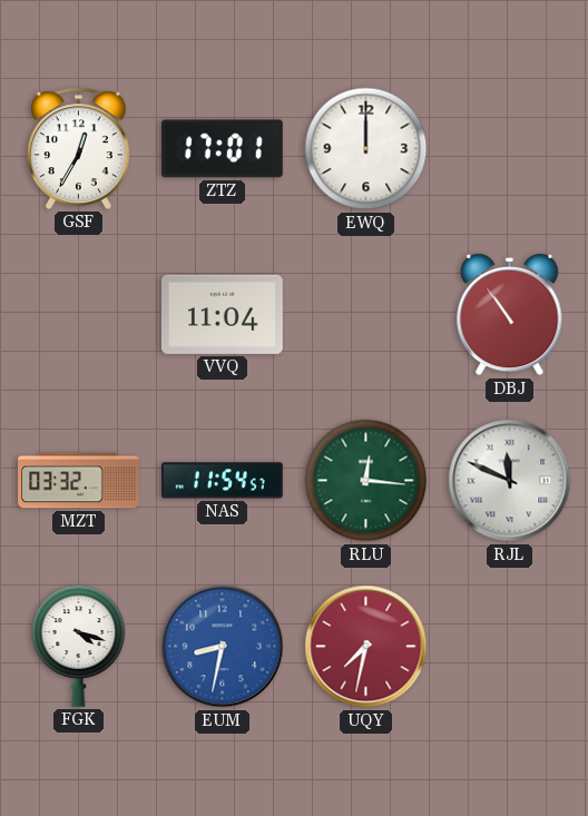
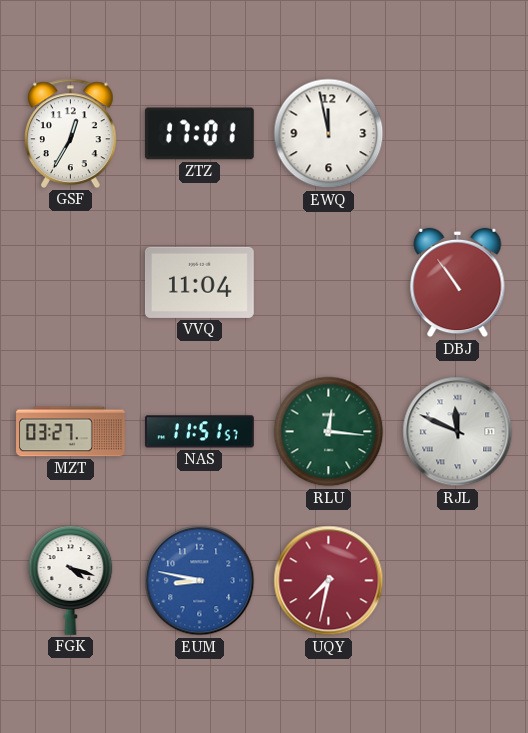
EWQ: 12:00 -> 11:58
MZT: 03:32 -> 03:27
NAS: 11:54 -> 11:51
EUM: 8:32 -> 8:47
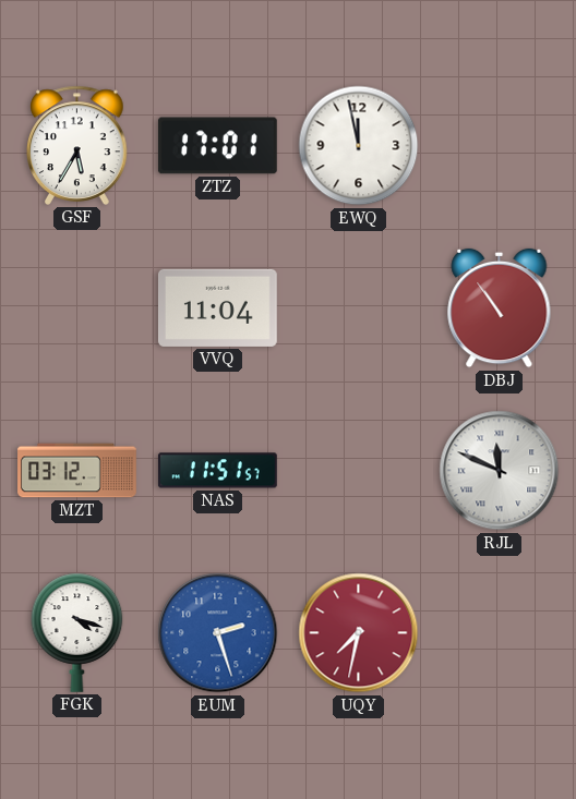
GSF: 12:35 -> 5:35
MZT: 03:27 -> 03:12
RLU: 12:16 -> none
EUM: 8:47 -> 2:27
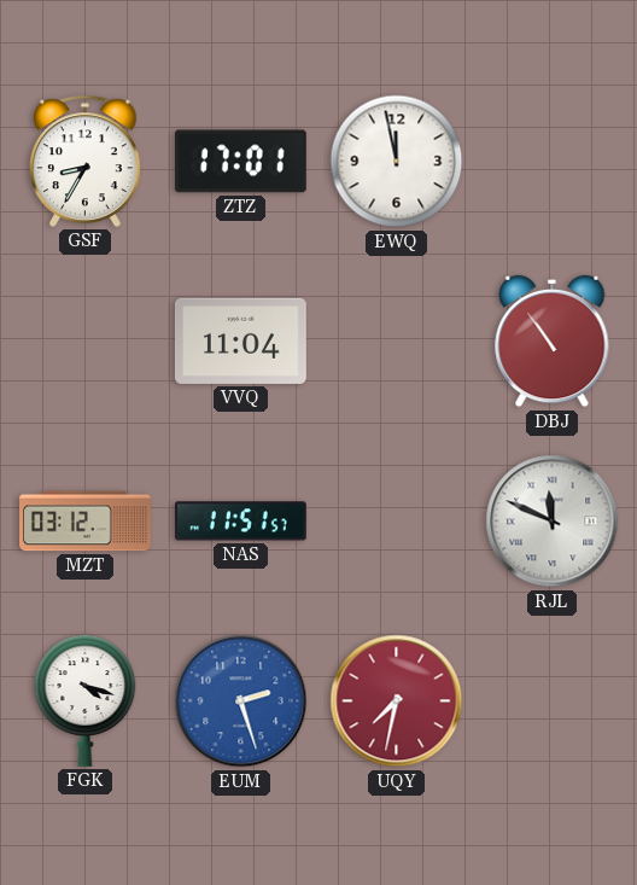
GSF: 5:35 -> 8:35
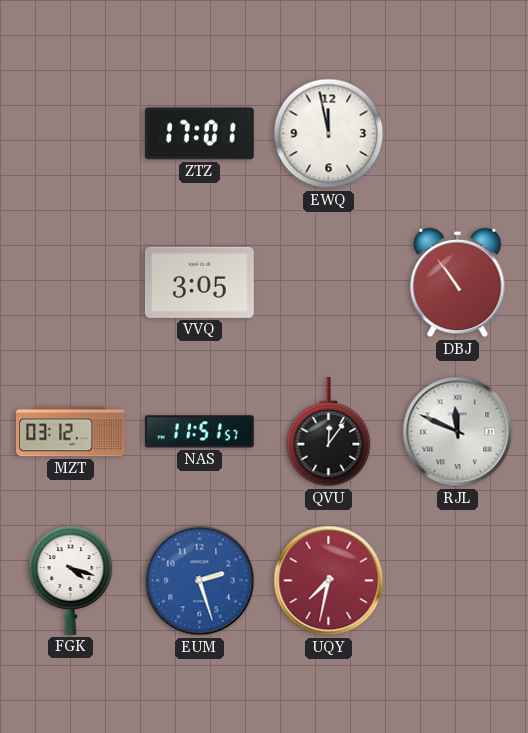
GSF: 8:35 -> none
VVQ: 11:04 -> 3:05
QVU: none -> 12:06
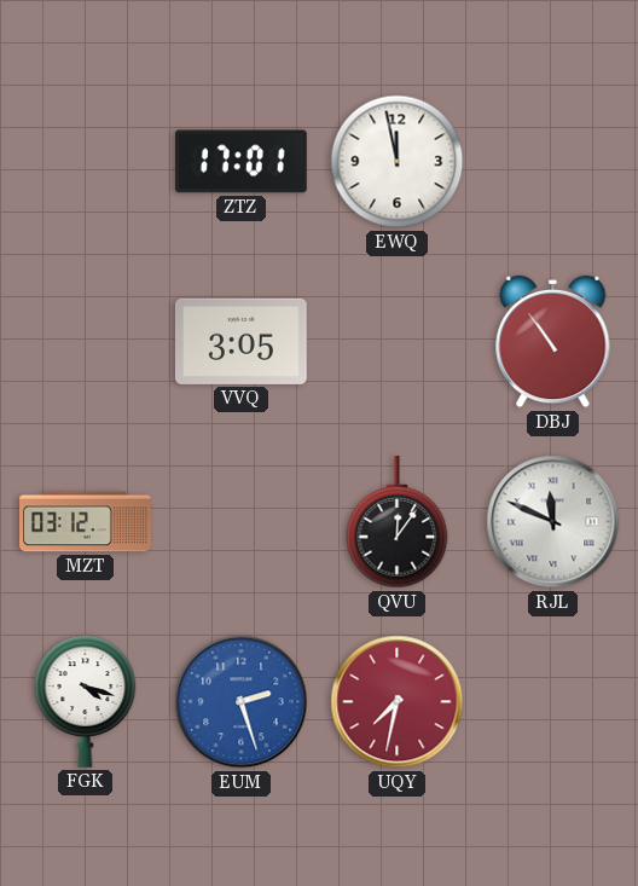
NAS: 11:51 -> none
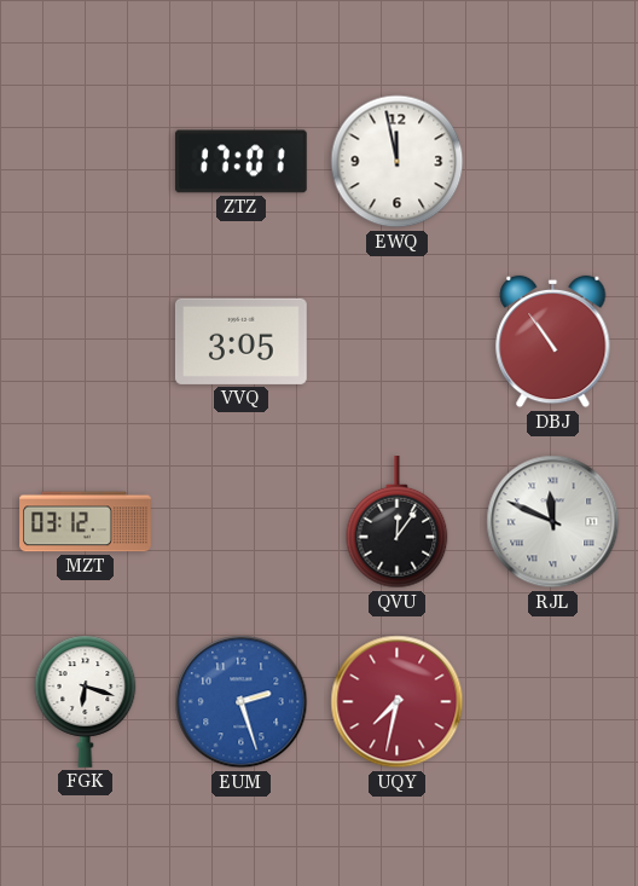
FGK: 4:18 -> 6:18
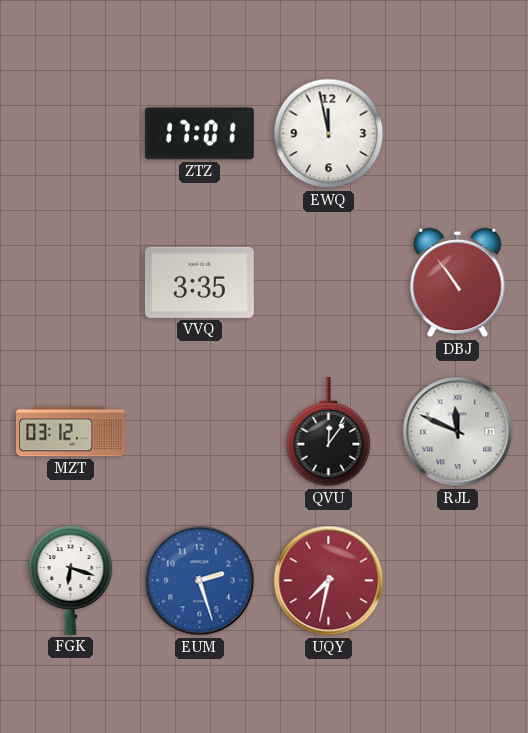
VVQ: 3:05 -> 3:35
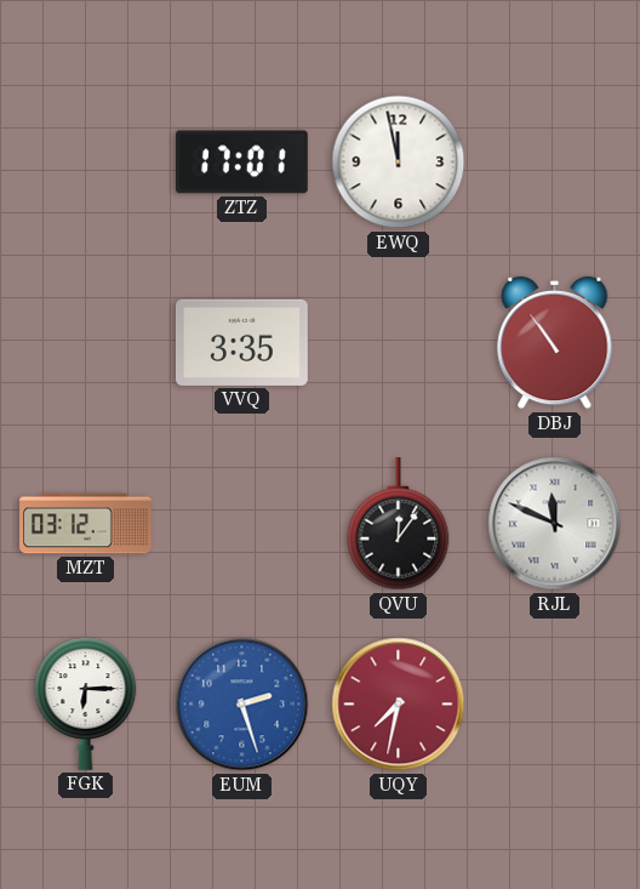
FGK: 6:18 -> 6:15
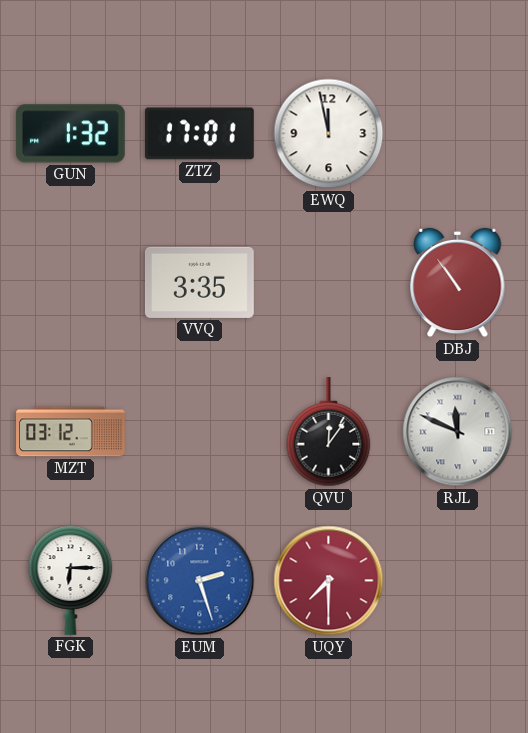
GUN: none -> 1:32
UQY: 7:32 -> 7:30
